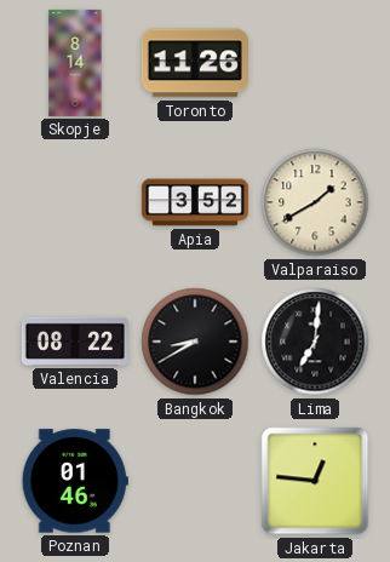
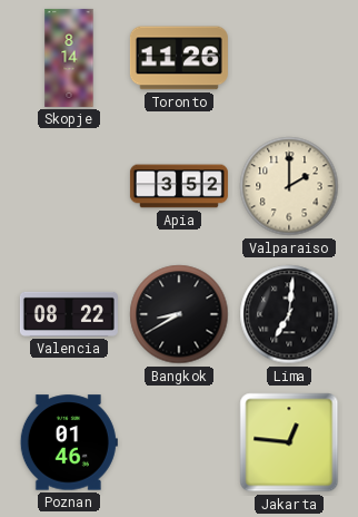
Valparaiso: 1:40 -> 2:00
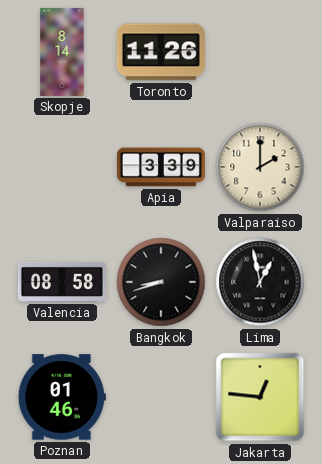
Apia: 3:52 -> 3:39
Valencia: 08:22 -> 08:58
Bangkok: 8:40 -> 8:42
Lima: 7:01 -> 12:58
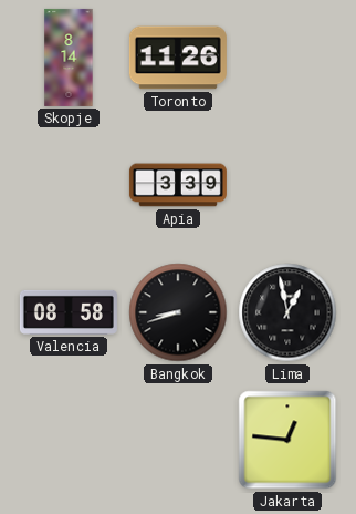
Valparaiso: 2:00 -> none
Poznan: 01:46 -> none
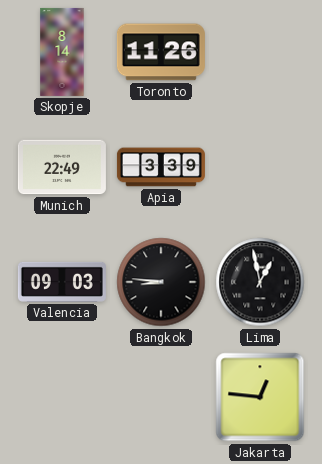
Munich: none -> 22:49
Valencia: 08:58 -> 09:03
Bangkok: 8:42 -> 8:46
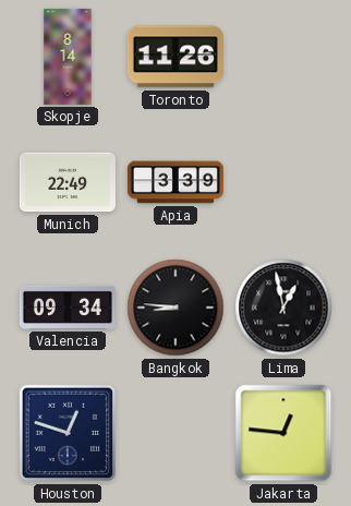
Valencia: 09:03 -> 09:34
Houston: none -> 12:48
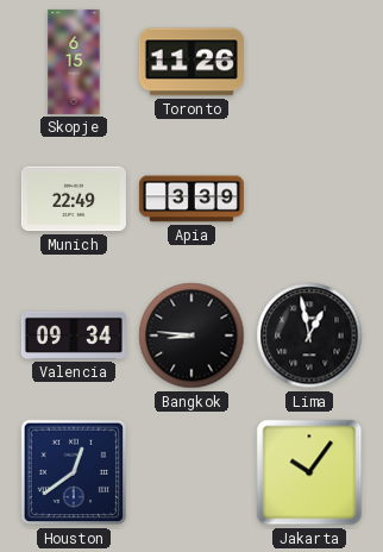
Skopje: 8:14 -> 6:15
Houston: 12:48 -> 12:39
Jakarta: 12:46 -> 10:06
